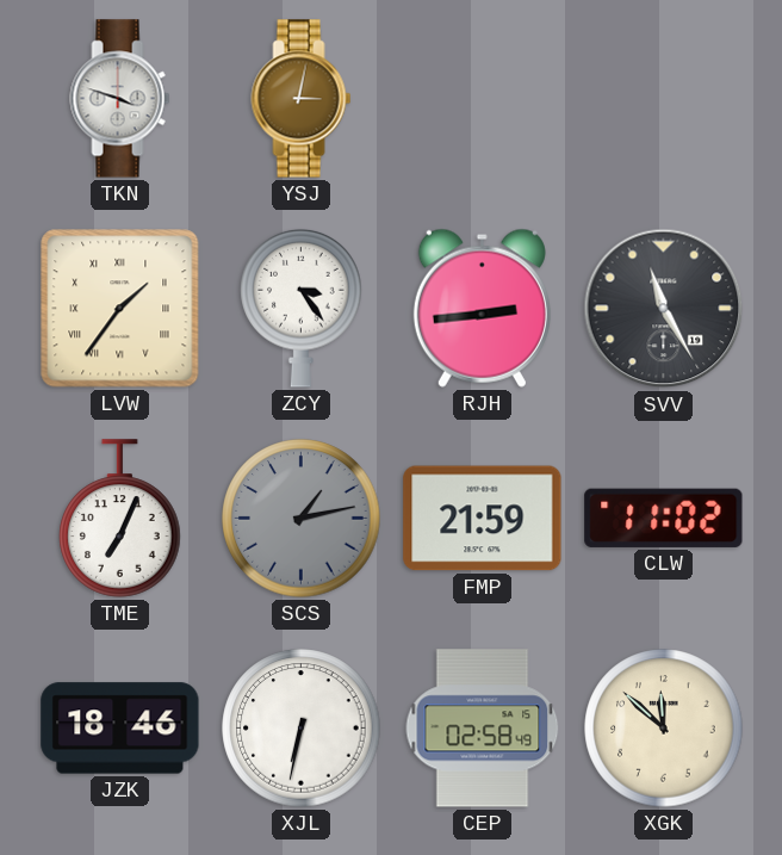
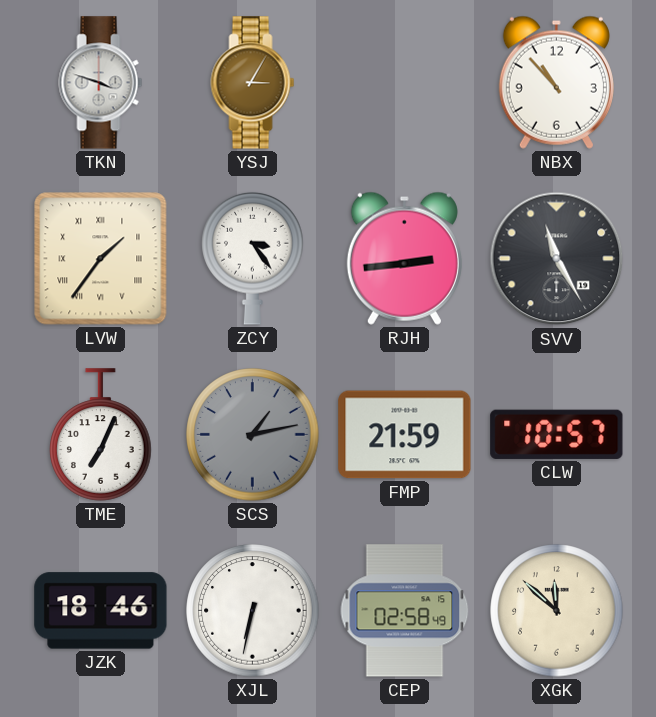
YSJ: 3:02 -> 3:05
NBX: none -> 10:53
CLW: 11:02 -> 10:57
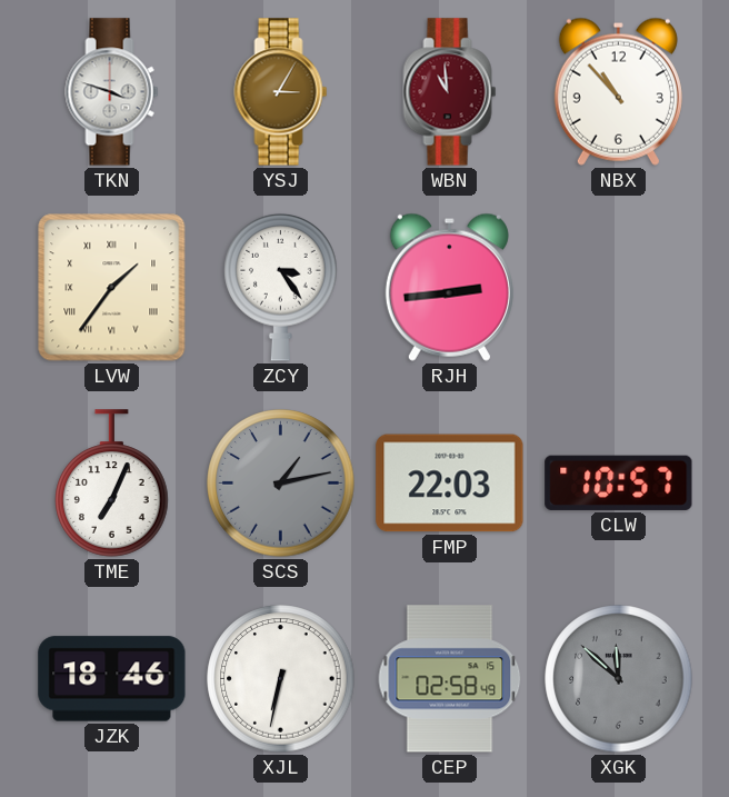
WBN: none -> 10:59
SVV: 11:25 -> none
FMP: 21:59 -> 22:03
XGK dial: cream -> grey
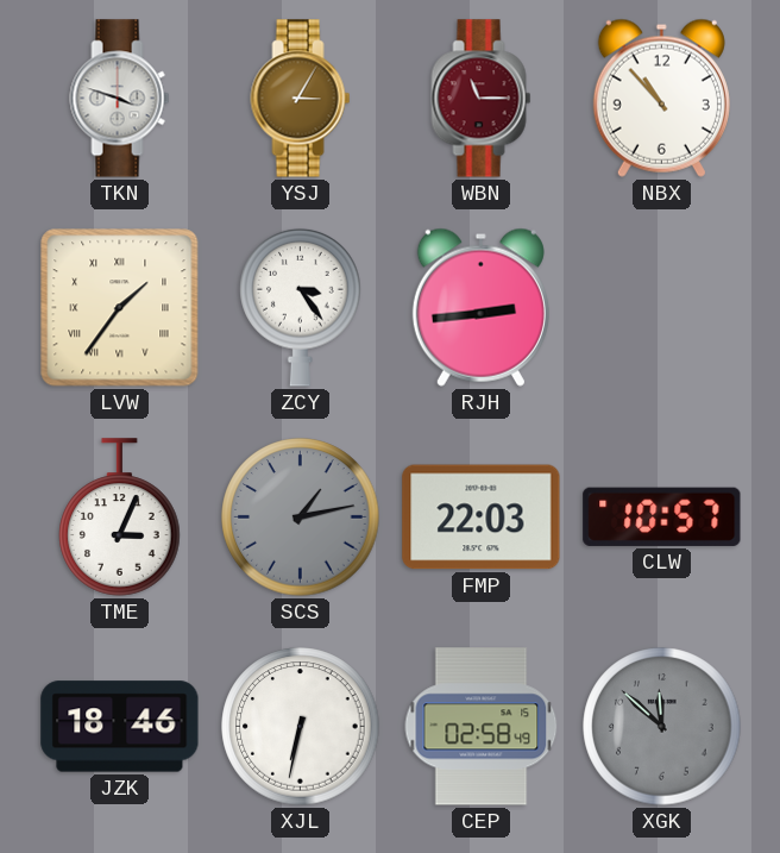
WBN: 10:59 -> 11:15
TME: 7:04 -> 3:04
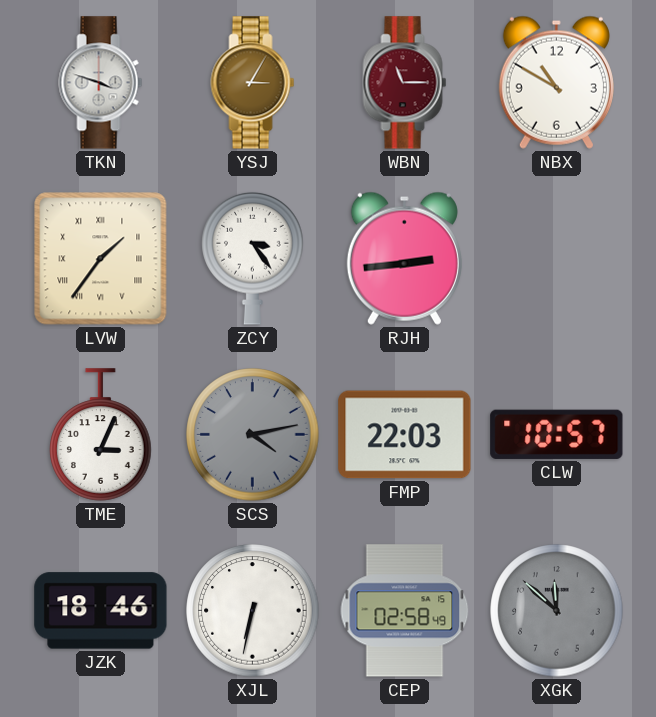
NBX: 10:53 -> 10:50
SCS: 1:13 -> 4:13
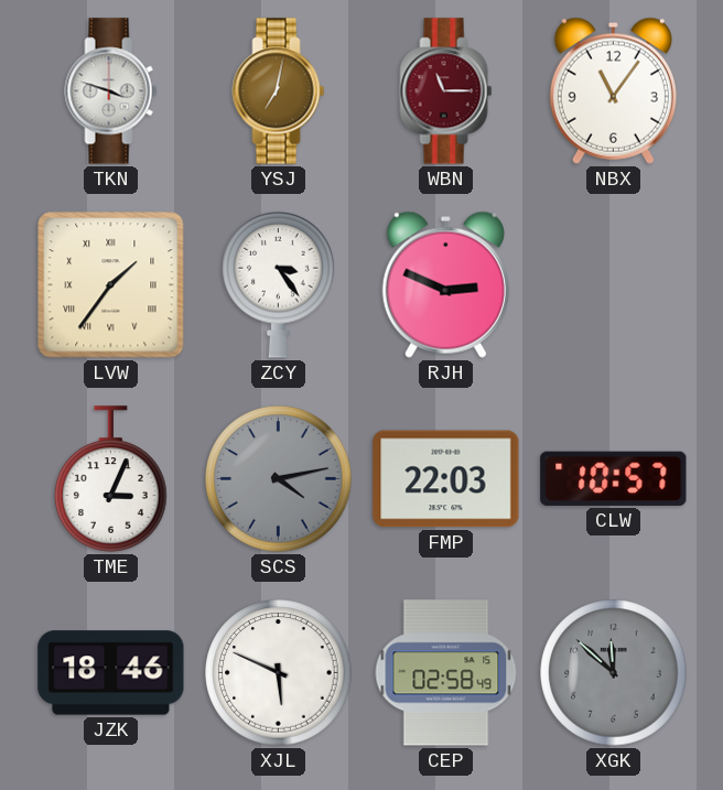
YSJ: 3:05 -> 7:02
NBX: 10:50 -> 11:06
RJH: 2:44 -> 2:49
XJL: 6:32 -> 5:49
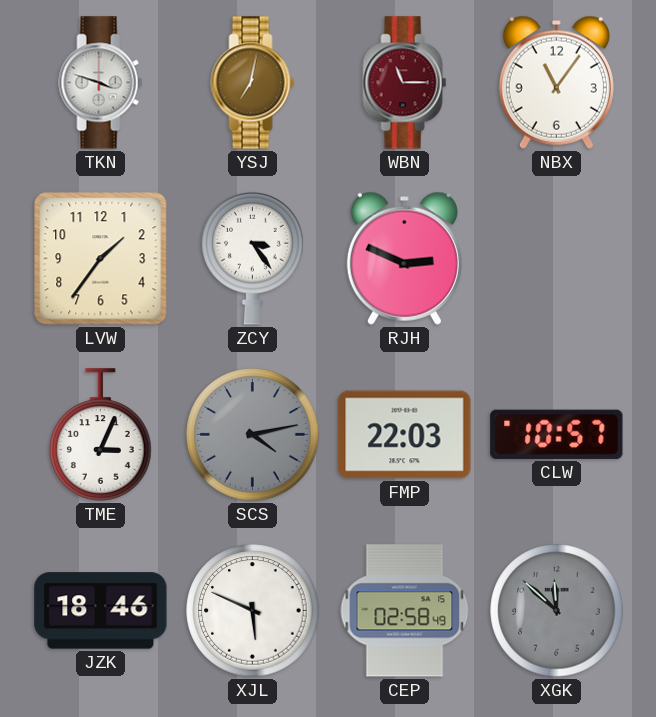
LVW numerals: Roman -> Arabic
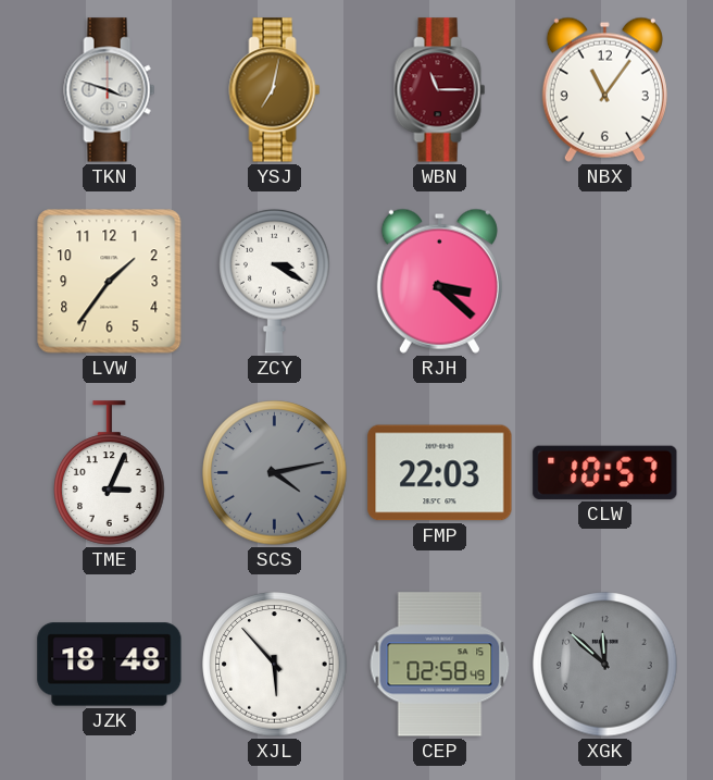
ZCY: 3:24 -> 3:20
RJH: 2:49 -> 3:22
JZK: 18:46 -> 18:48
XJL: 5:49 -> 5:53
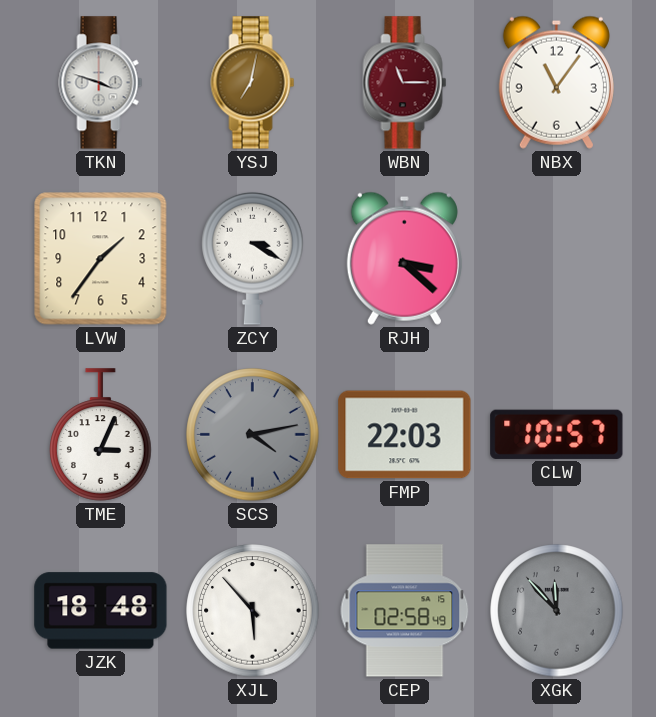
XGK: 11:52 -> 11:53
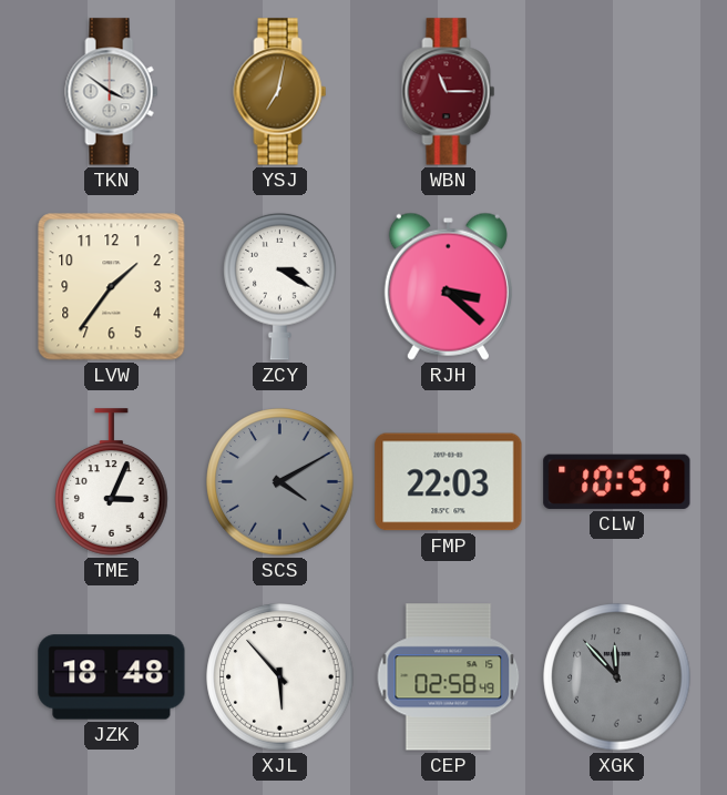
TKN: 3:48 -> 3:51
NBX: 11:06 -> none
SCS: 4:13 -> 4:10
